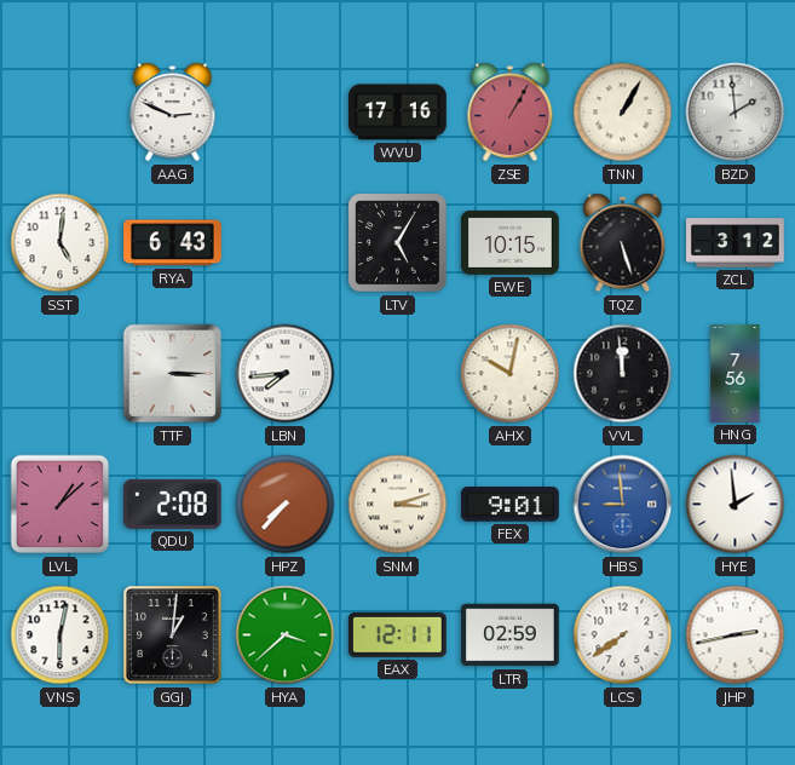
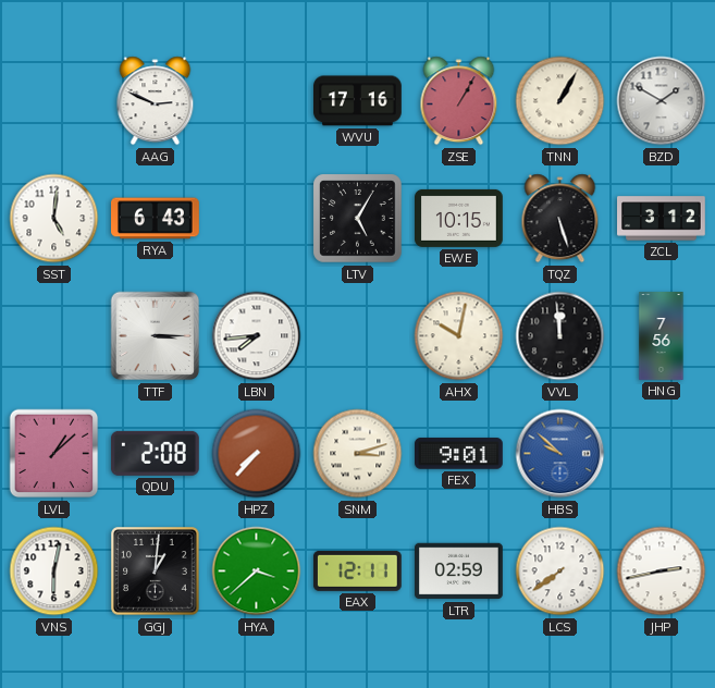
BZD: 1:59 -> 1:50
HBS: 8:59 -> 9:52
HYE: 1:59 -> none
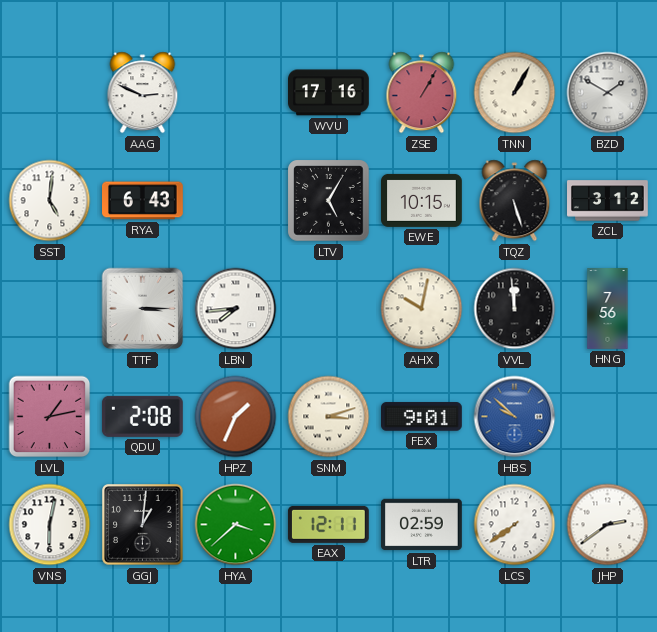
LVL: 1:08 -> 1:13
HPZ: 7:37 -> 1:34
JHP: 2:43 -> 2:39
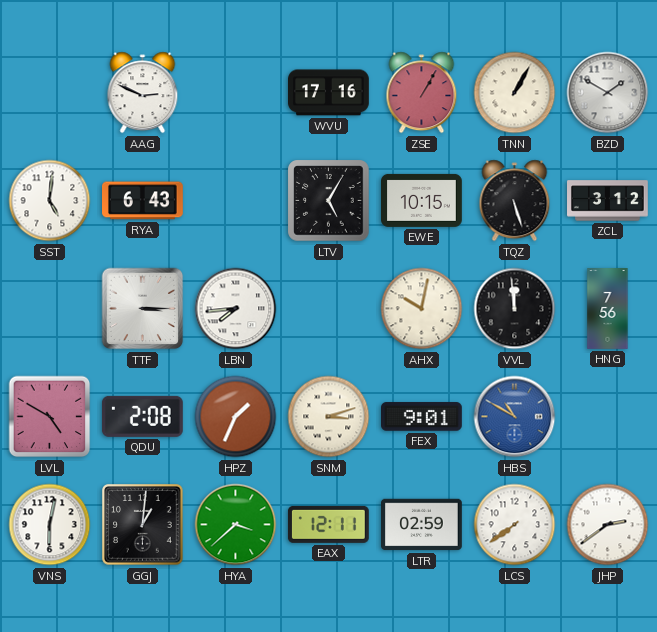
LVL: 1:13 -> 4:50
HBS: 9:52 -> 10:50
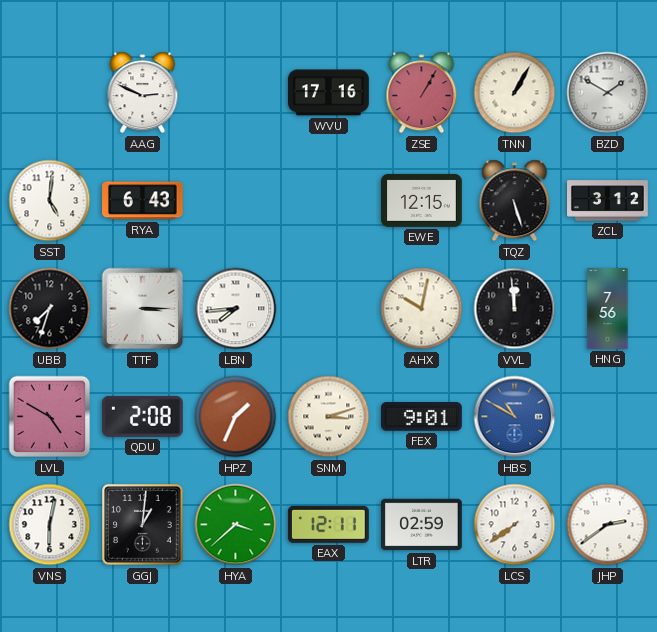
LTV: 5:05 -> none
EWE: 10:15 -> 12:15
UBB: none -> 7:33
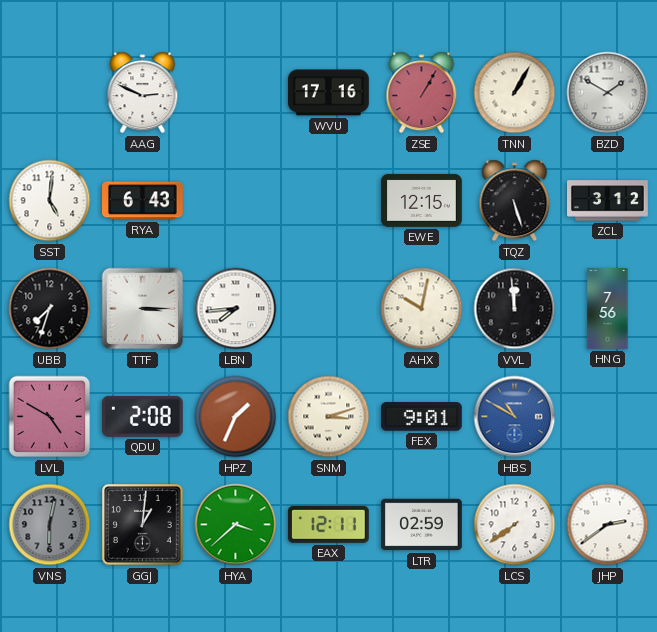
VNS dial: white -> grey
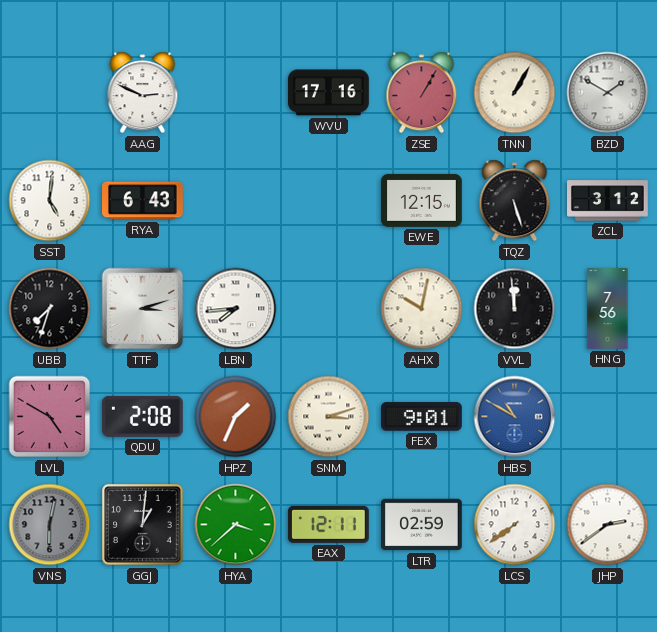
TTF: 3:15 -> 3:12
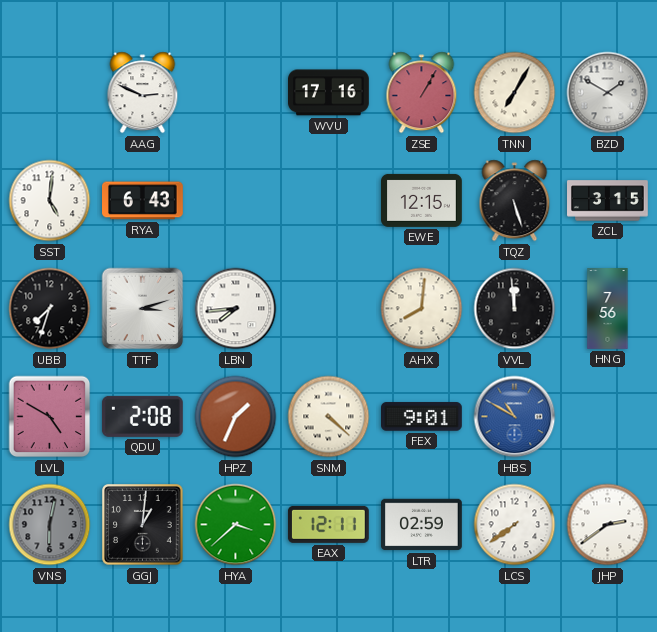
TNN: 1:05 -> 7:05
ZCL: 3:12 -> 3:15
AHX: 10:02 -> 8:01
SNM: 3:12 -> 4:22
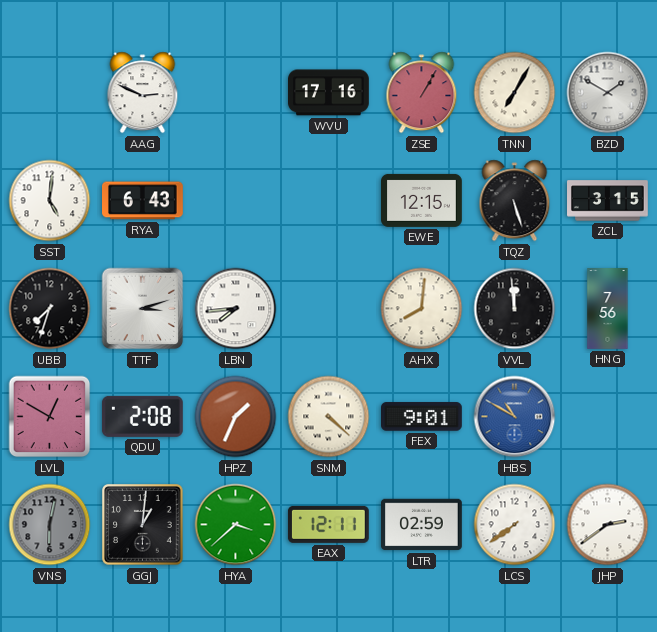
LVL: 4:50 -> 12:50
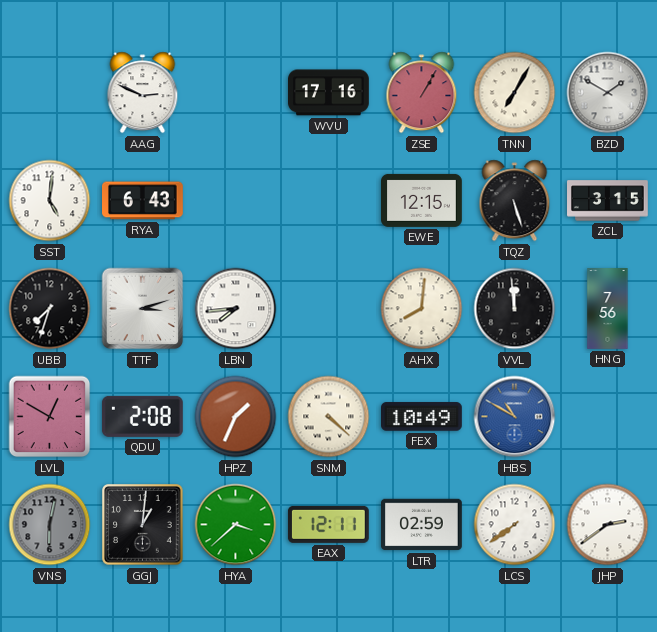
FEX: 9:01 -> 10:49
